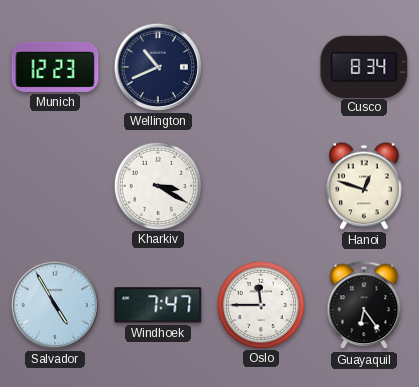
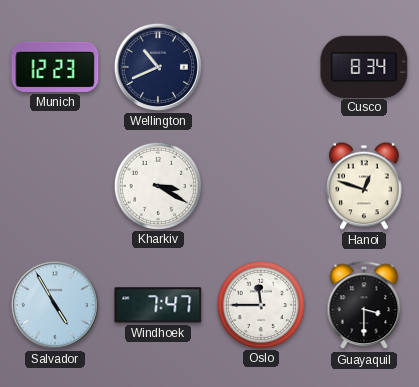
Guayaquil: 6:24 -> 3:30
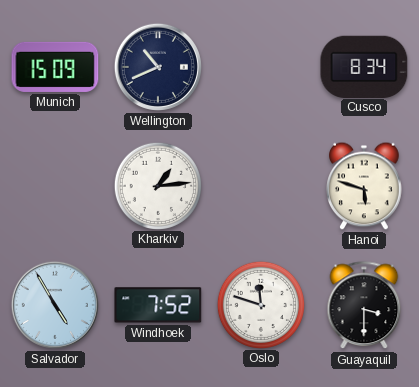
Munich: 12:23 -> 15:09
Kharkiv: 3:20 -> 1:14
Hanoi: 12:48 -> 5:48
Windhoek: 7:47 -> 7:52
Oslo: 11:45 -> 11:48
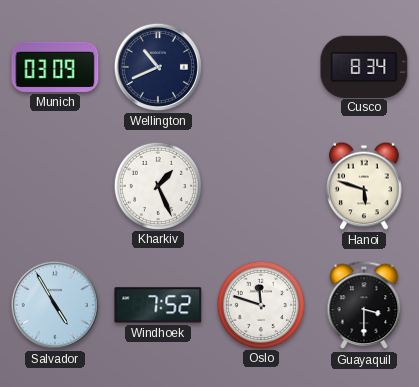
Munich: 15:09 -> 03:09
Kharkiv: 1:14 -> 1:26
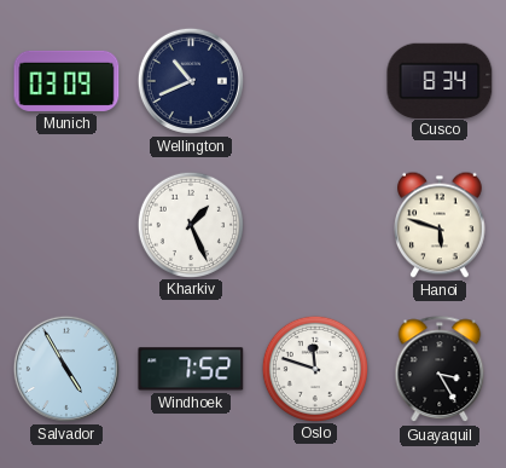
Guayaquil: 3:30 -> 3:25
